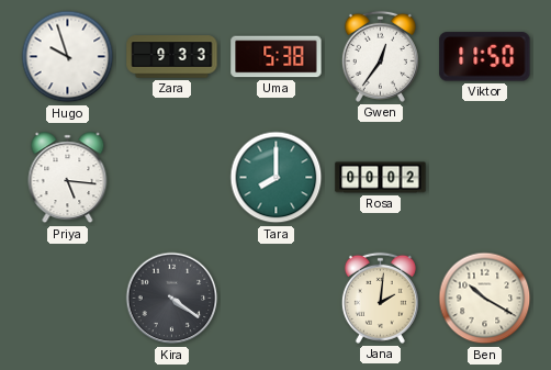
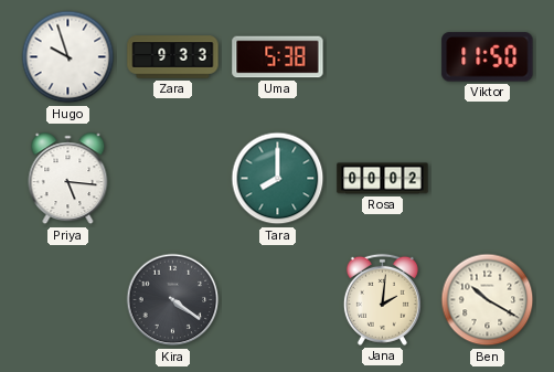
Gwen: 12:36 -> none
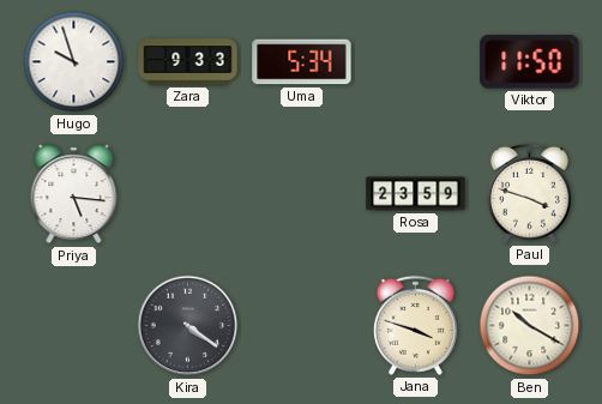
Uma: 5:38 -> 5:34
Tara: 8:00 -> none
Rosa: 00:02 -> 23:59
Paul: none -> 3:48
Jana: 2:01 -> 3:48
